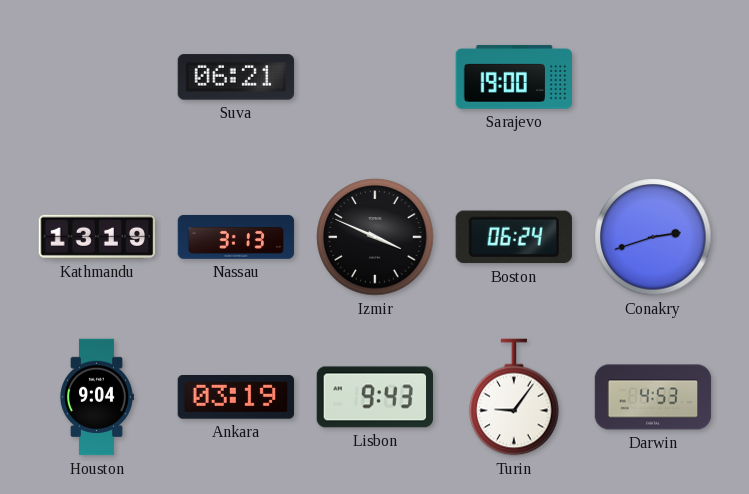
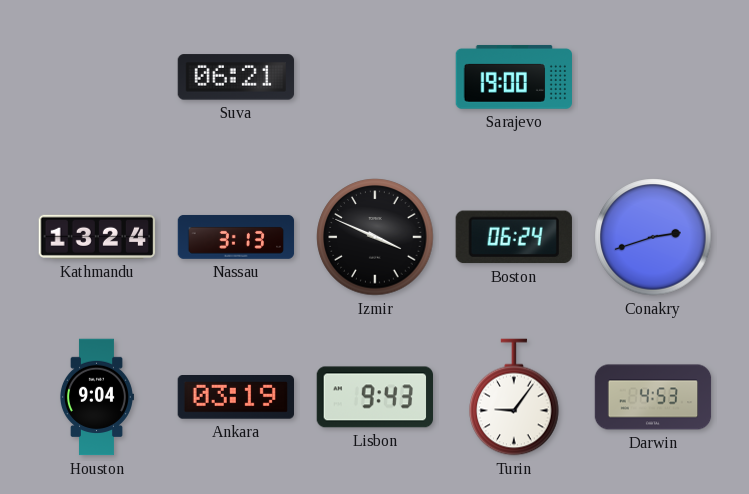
Kathmandu: 13:19 -> 13:24
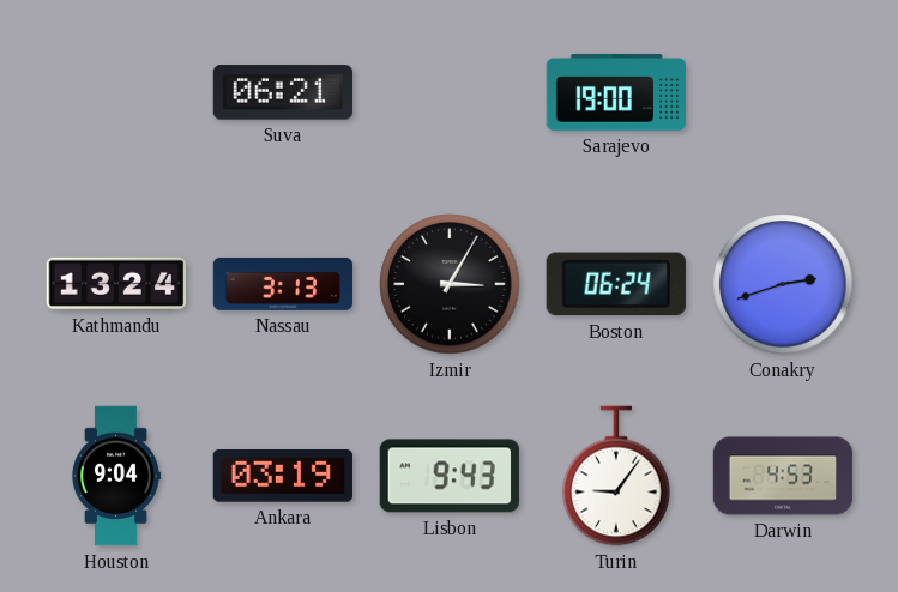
Izmir: 3:49 -> 3:05
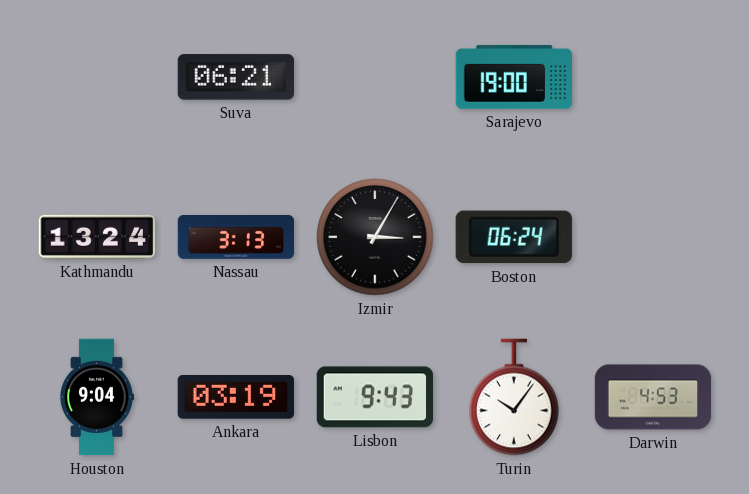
Conakry: 2:42 -> none
Turin: 9:06 -> 10:06
